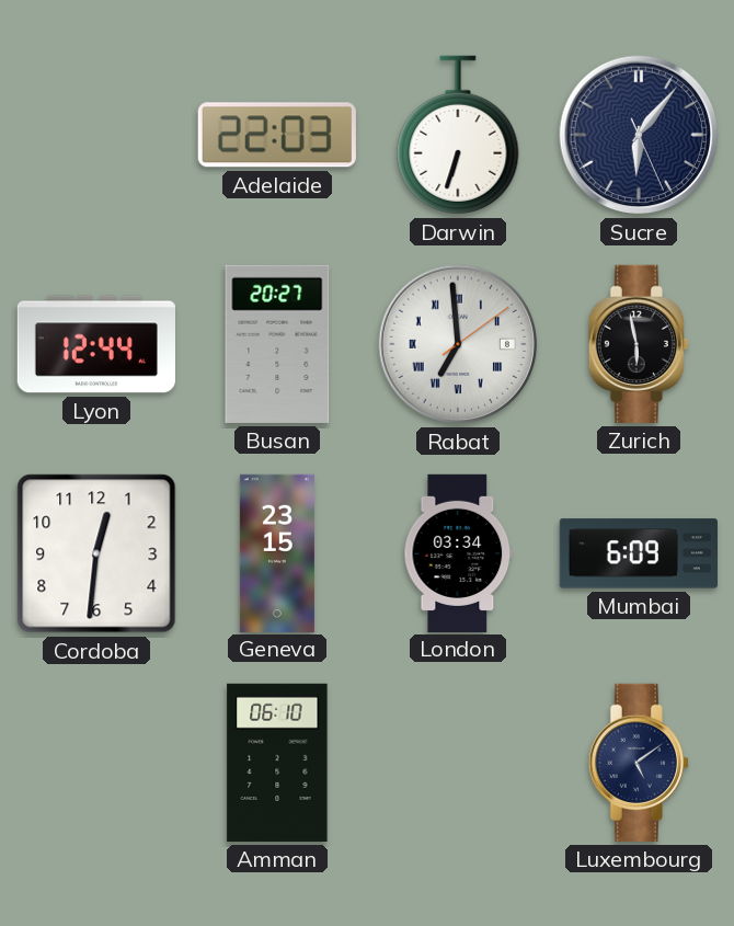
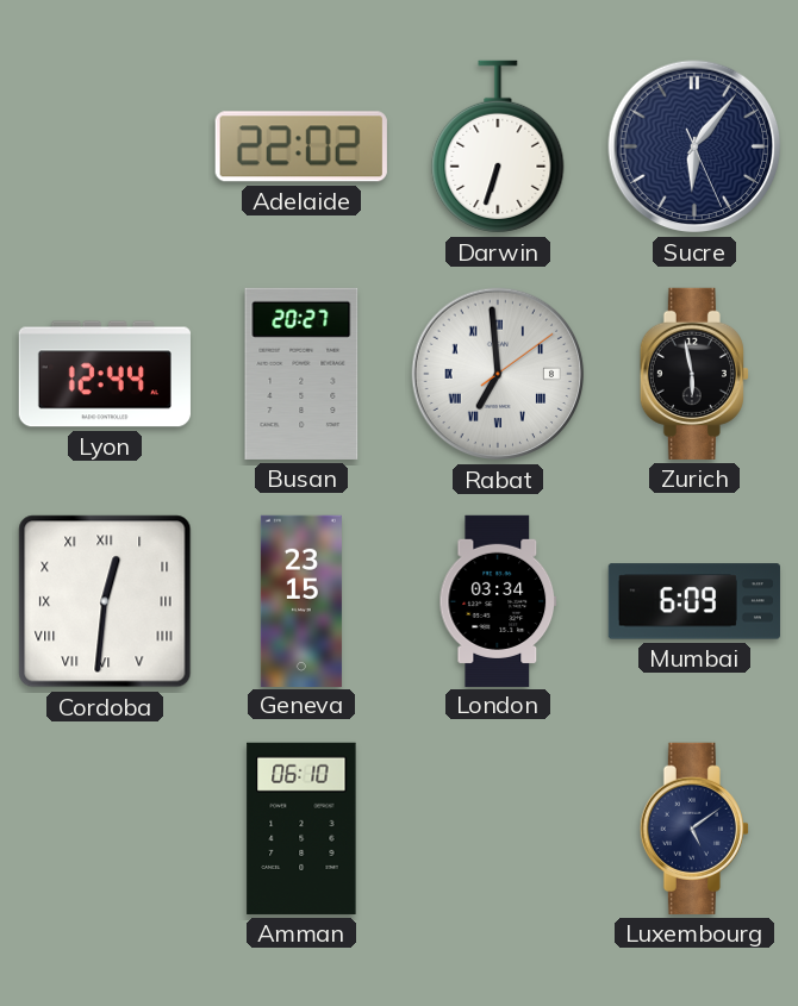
Adelaide: 22:03 -> 22:02
Cordoba numerals: Arabic -> Roman
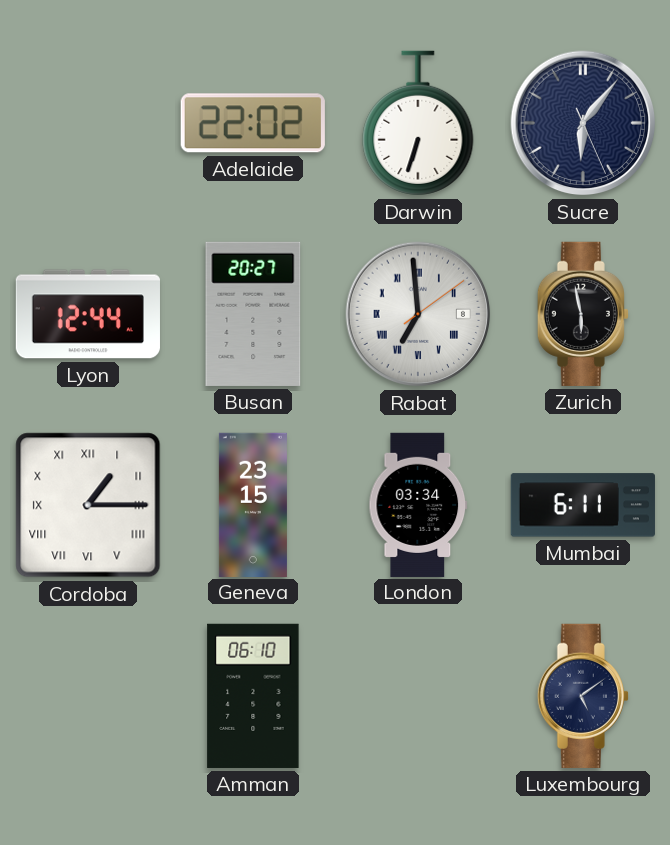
Cordoba: 12:31 -> 1:15
Mumbai: 6:09 -> 6:11
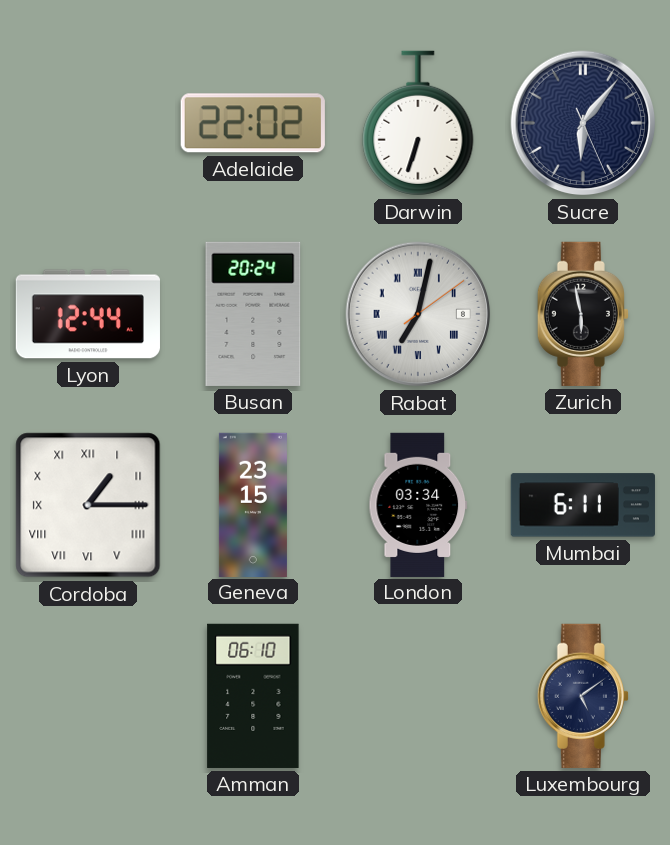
Busan: 20:27 -> 20:24
Rabat: 6:59 -> 7:02
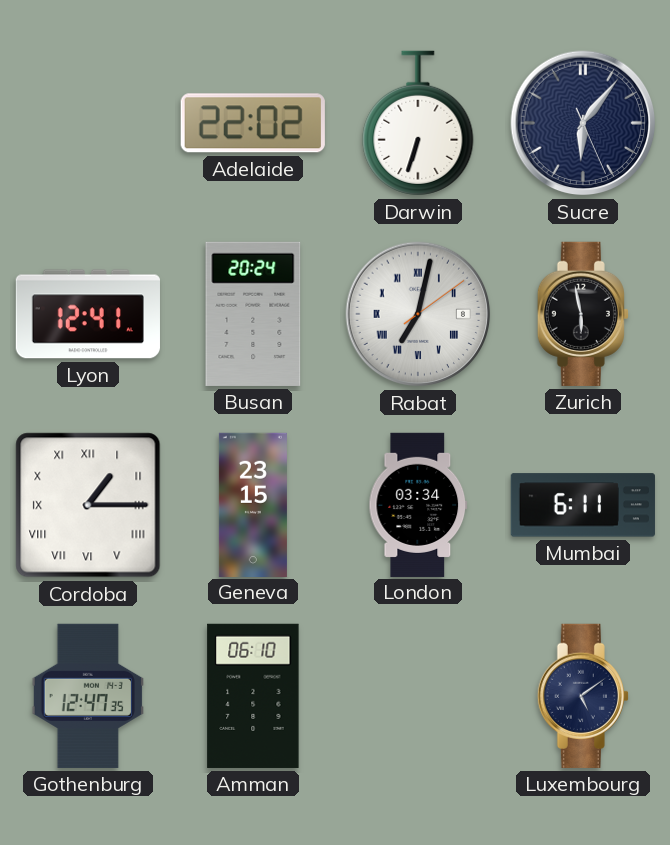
Lyon: 12:44 -> 12:41
Gothenburg: none -> 12:47
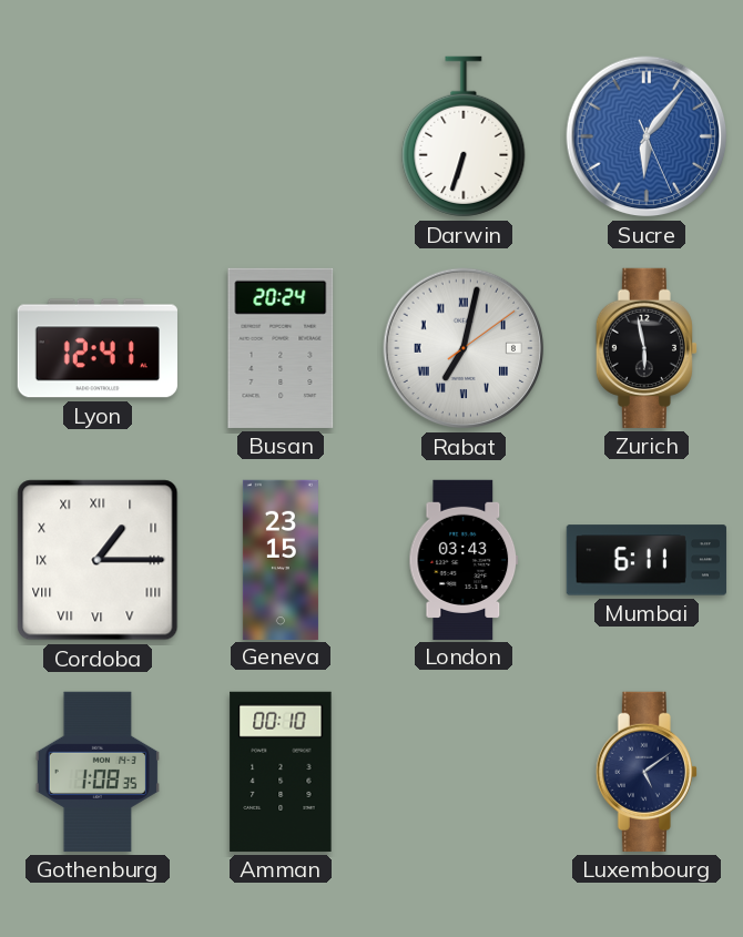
Adelaide: 22:02 -> none
Sucre dial: navy -> blue
London: 03:34 -> 03:43
Gothenburg: 12:47 -> 1:08
Amman: 06:10 -> 00:10
